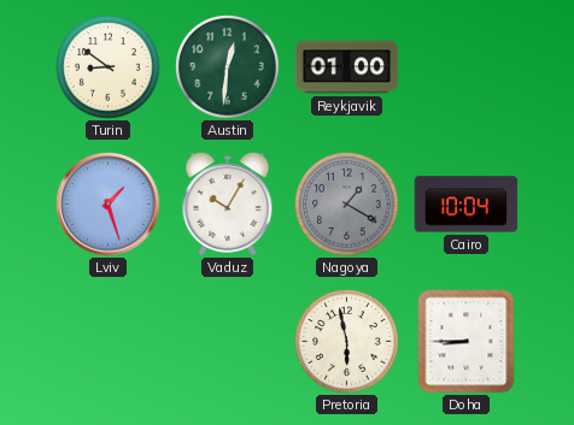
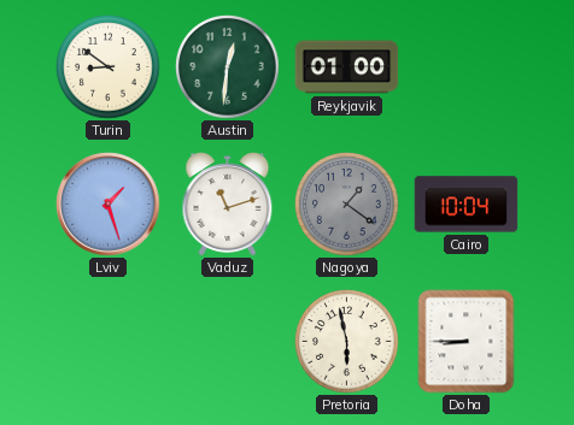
Vaduz: 10:05 -> 11:12
Nagoya: 1:20 -> 1:21
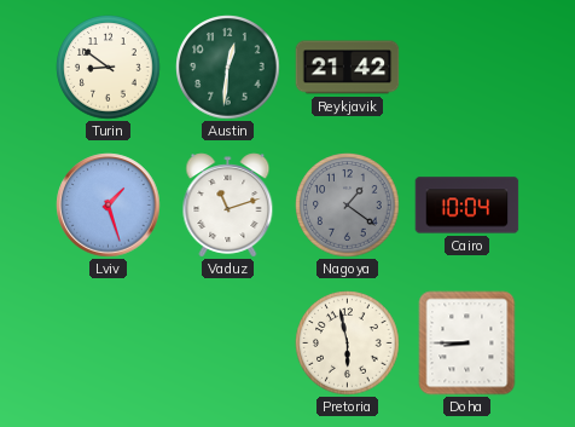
Reykjavik: 01:00 -> 21:42
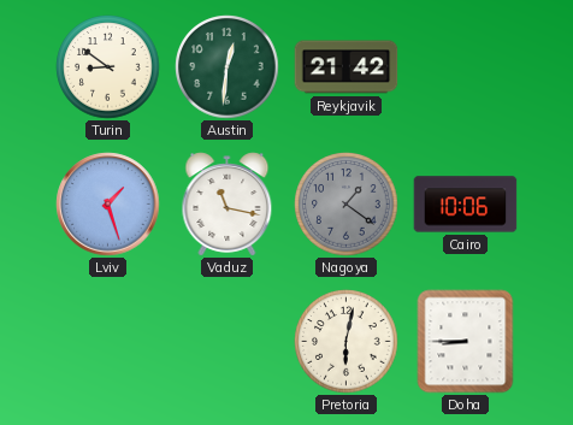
Vaduz: 11:12 -> 11:17
Cairo: 10:04 -> 10:06
Pretoria: 5:58 -> 6:02
